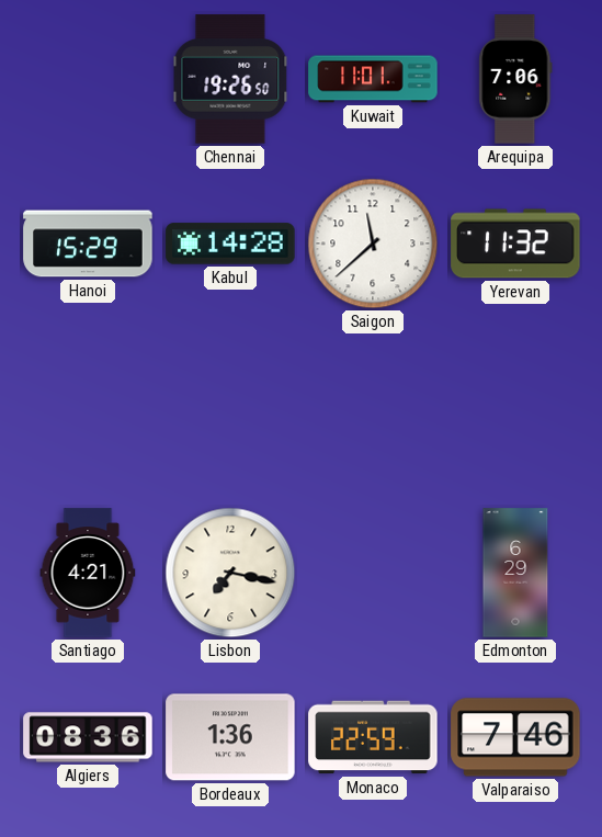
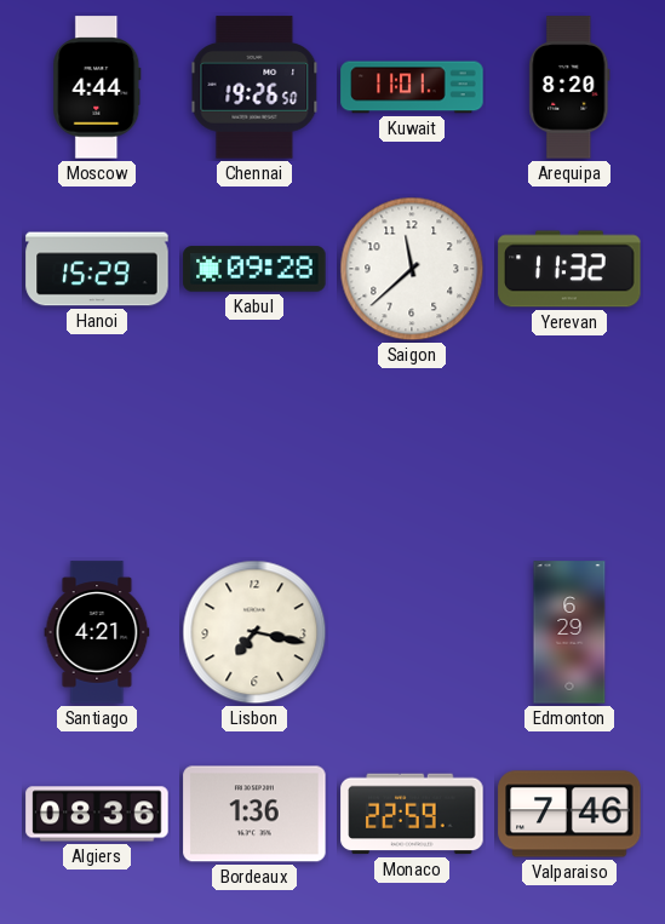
Moscow: none -> 4:44
Arequipa: 7:06 -> 8:20
Kabul: 14:28 -> 09:28
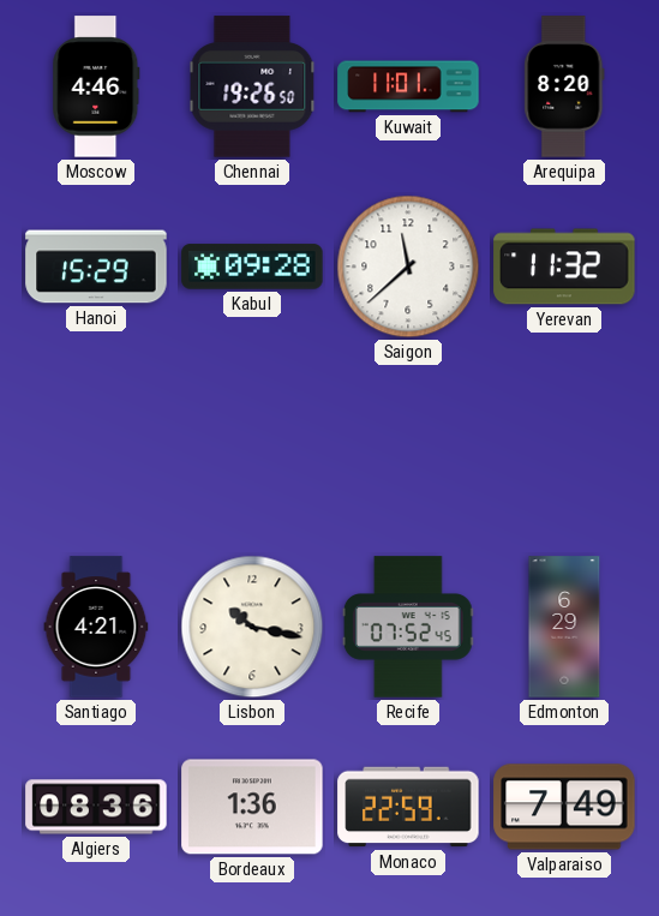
Moscow: 4:44 -> 4:46
Lisbon: 7:17 -> 10:17
Recife: none -> 07:52
Valparaiso: 7:46 -> 7:49
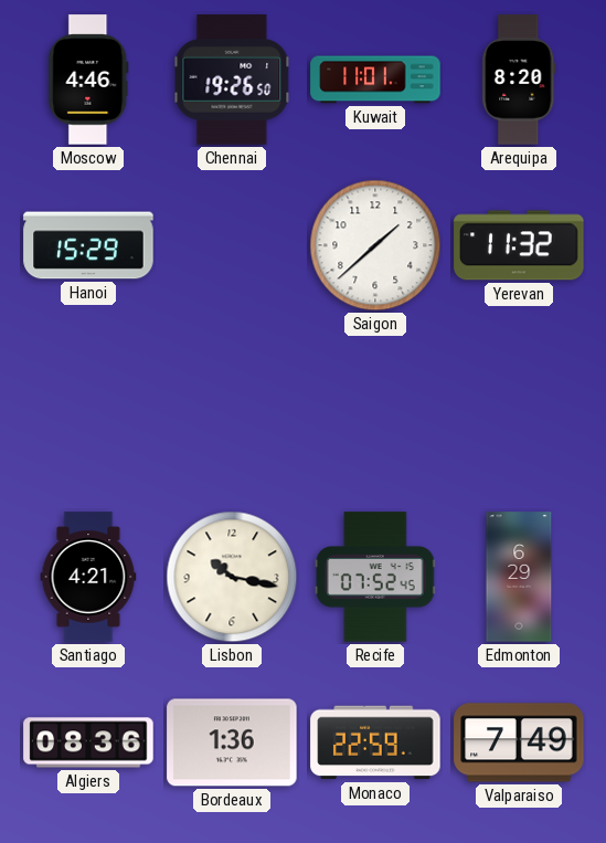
Kabul: 09:28 -> none
Saigon: 11:38 -> 1:38
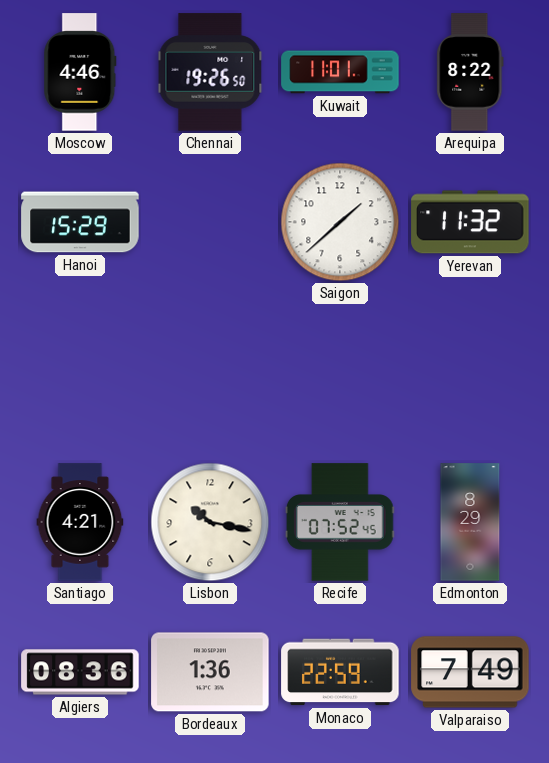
Arequipa: 8:20 -> 8:22
Edmonton: 6:29 -> 8:29
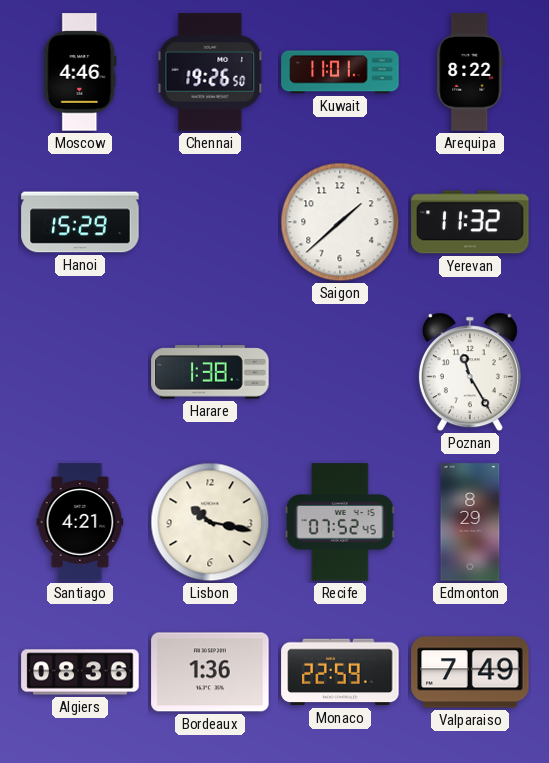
Harare: none -> 1:38
Poznan: none -> 11:25
